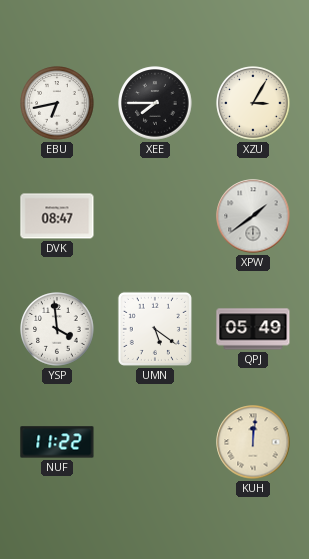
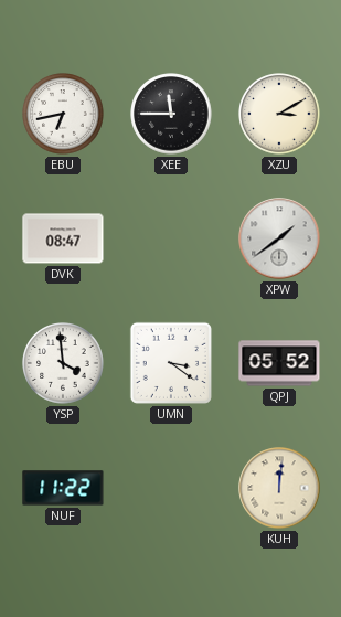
XEE: 7:45 -> 11:45
XZU: 3:05 -> 3:10
UMN: 5:21 -> 3:21
QPJ: 05:49 -> 05:52
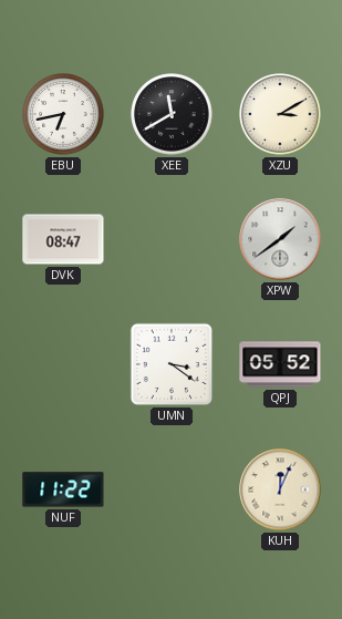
XEE: 11:45 -> 11:40
YSP: 3:59 -> none
KUH: 12:01 -> 12:04
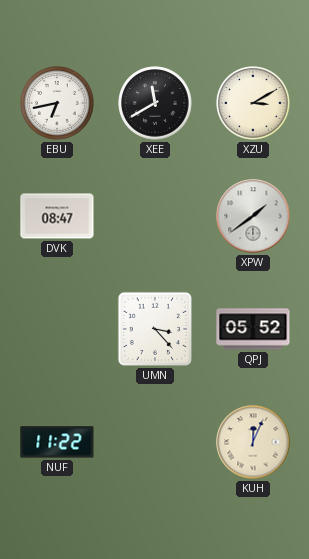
UMN: 3:21 -> 3:23
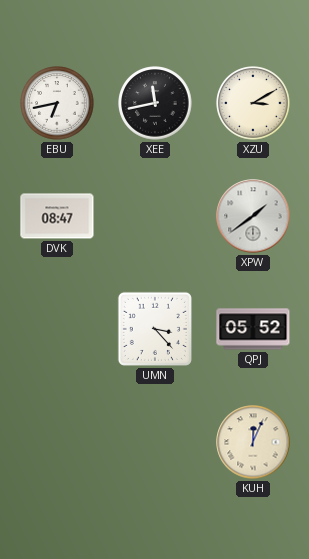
XEE: 11:40 -> 11:43
NUF: 11:22 -> none
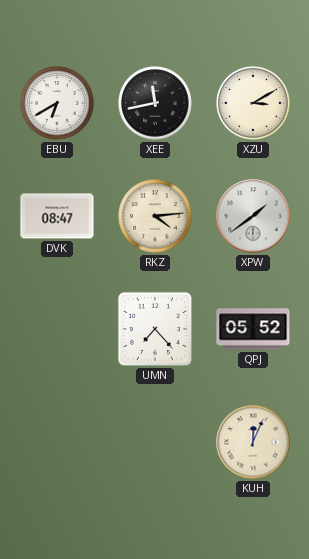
EBU: 6:43 -> 6:40
RKZ: none -> 4:14
UMN: 3:23 -> 7:23
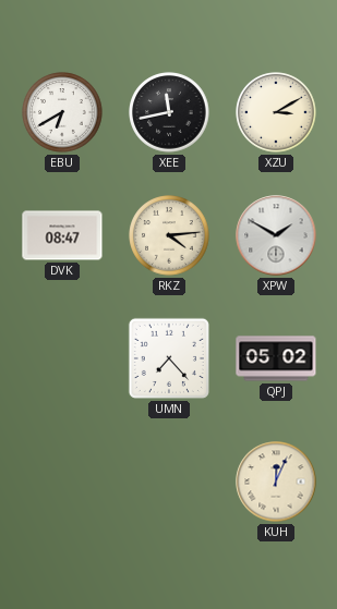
XPW: 1:39 -> 1:50
QPJ: 05:52 -> 05:02
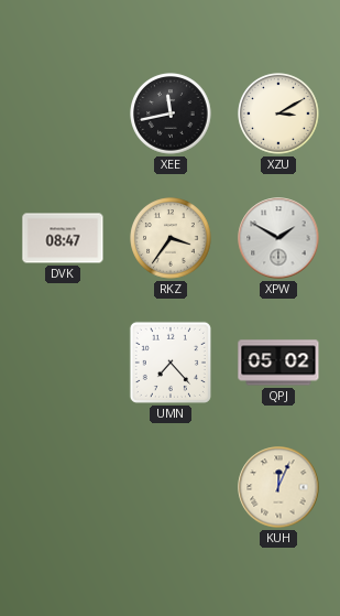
EBU: 6:40 -> none
RKZ: 4:14 -> 3:36
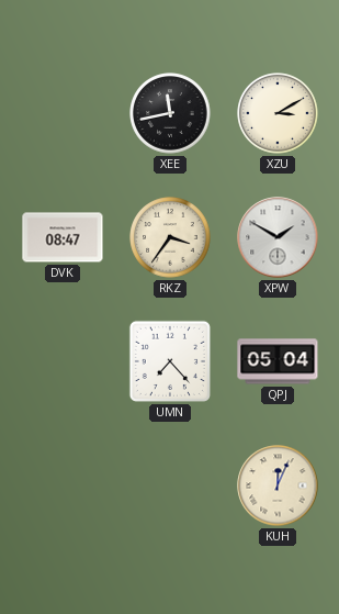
QPJ: 05:02 -> 05:04
